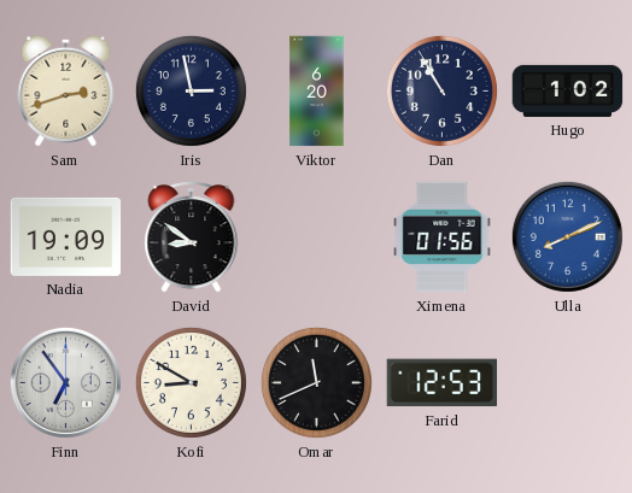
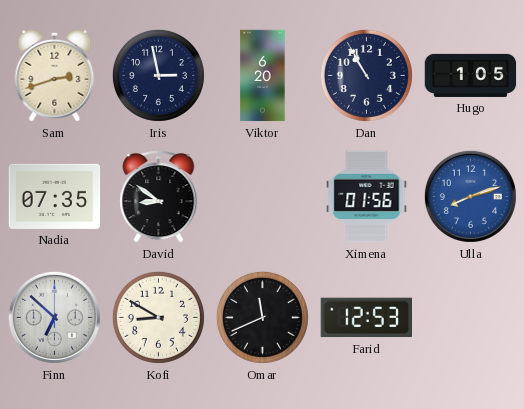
Hugo: 1:02 -> 1:05
Nadia: 19:09 -> 07:35
Ulla: 8:11 -> 8:12
Finn: 6:54 -> 6:52
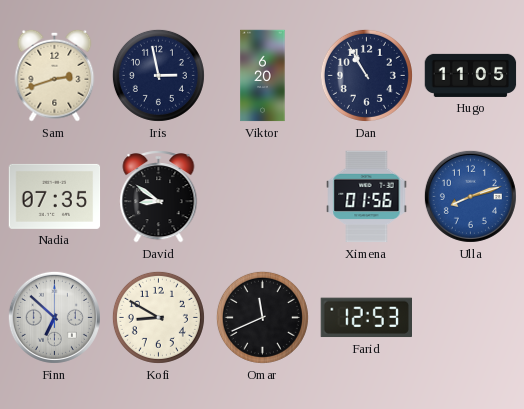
Hugo: 1:05 -> 11:05
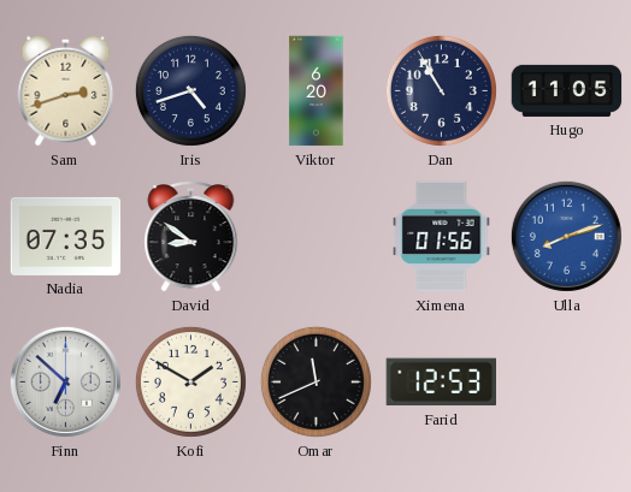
Iris: 2:58 -> 4:42
Kofi: 8:50 -> 1:50
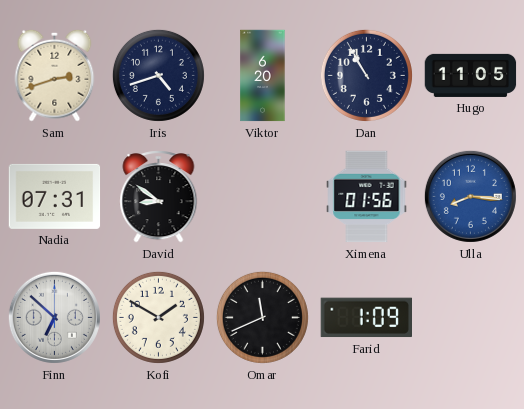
Nadia: 07:35 -> 07:31
Ulla: 8:12 -> 8:16
Farid: 12:53 -> 1:09
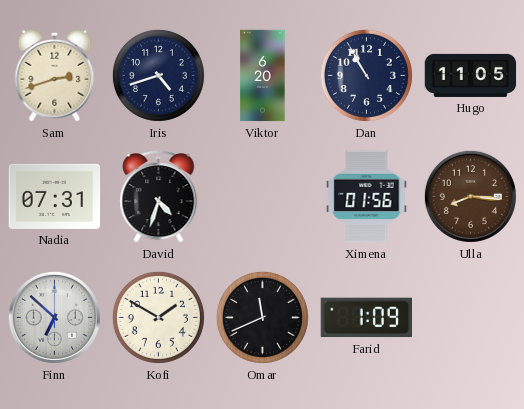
David: 8:51 -> 4:33
Ulla dial: blue -> brown
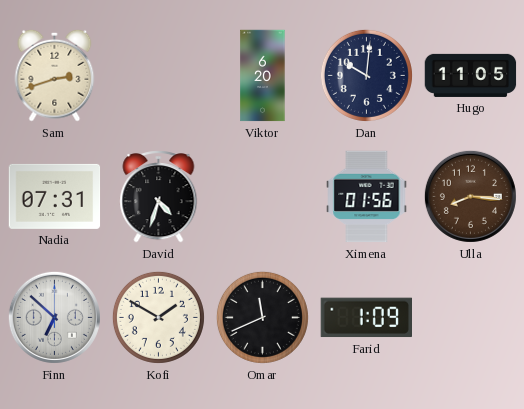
Iris: 4:42 -> none
Dan: 10:55 -> 10:01
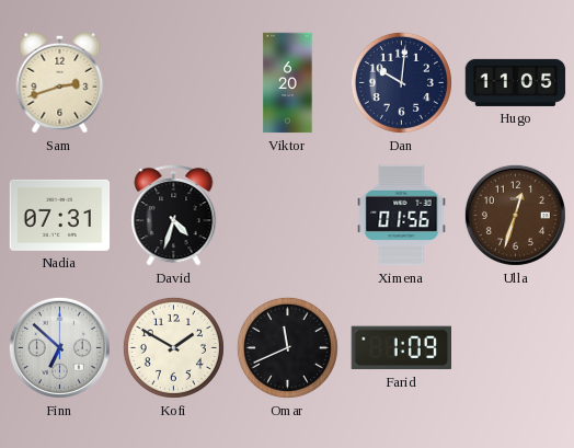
Ulla: 8:16 -> 12:33
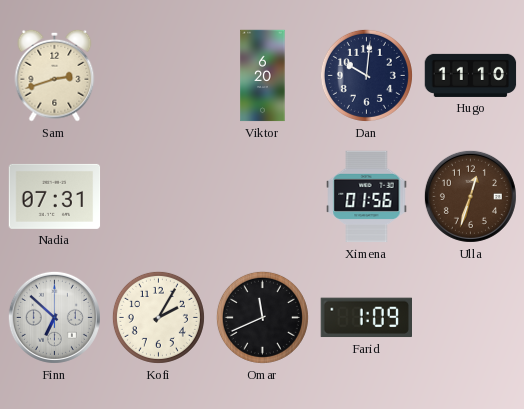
Hugo: 11:05 -> 11:10
David: 4:33 -> none
Kofi: 1:50 -> 2:05
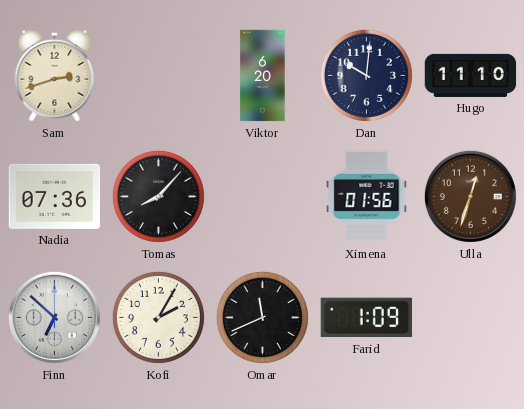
Nadia: 07:31 -> 07:36
Tomas: none -> 8:07
